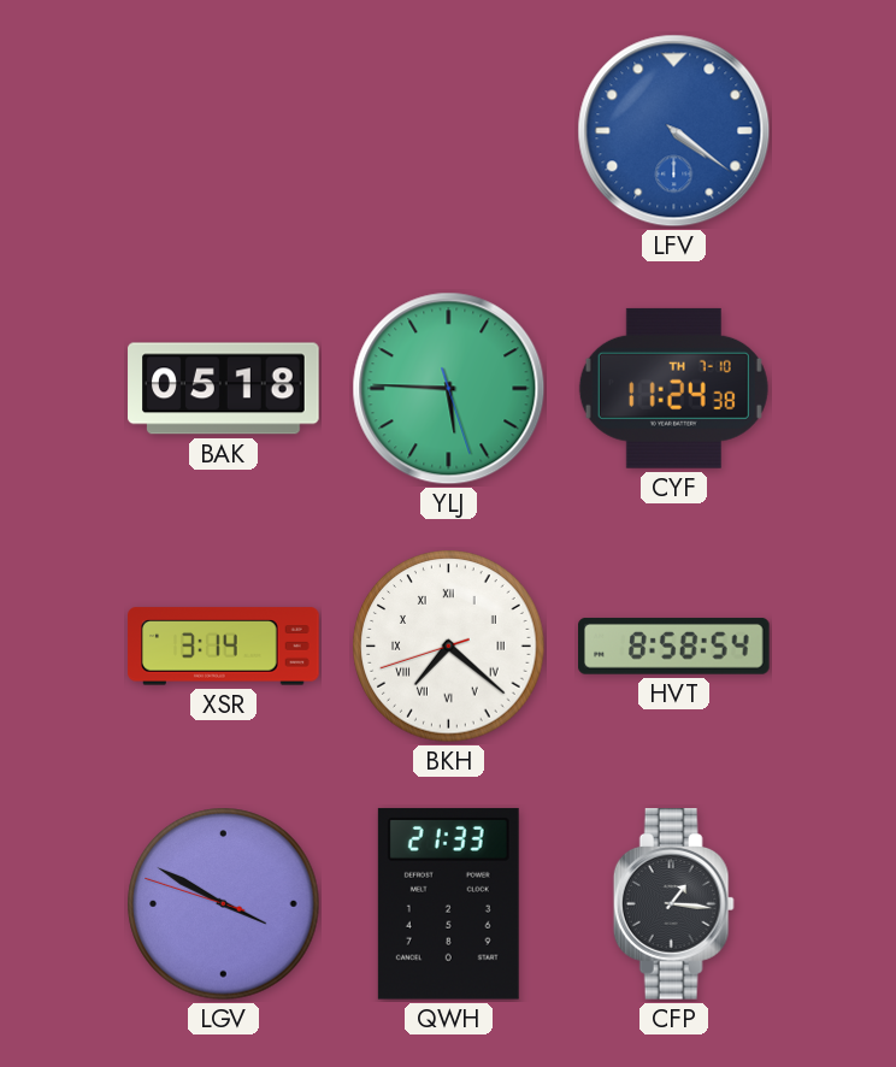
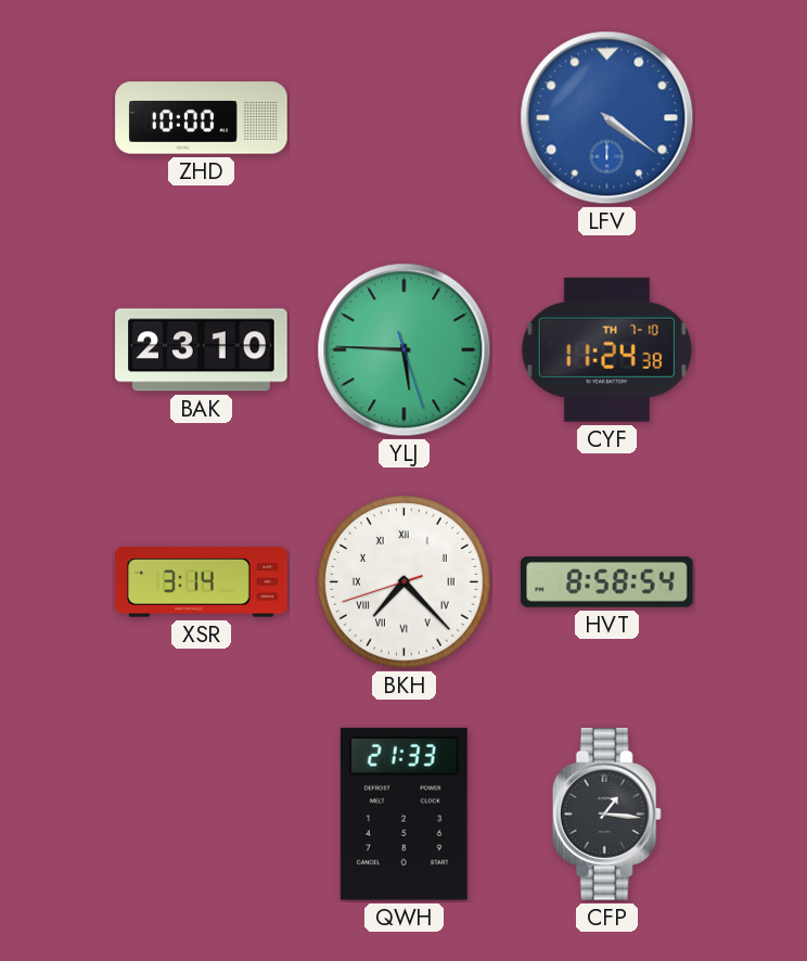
ZHD: none -> 10:00
BAK: 05:18 -> 23:10
BKH: 7:21 -> 7:22
LGV: 3:49 -> none
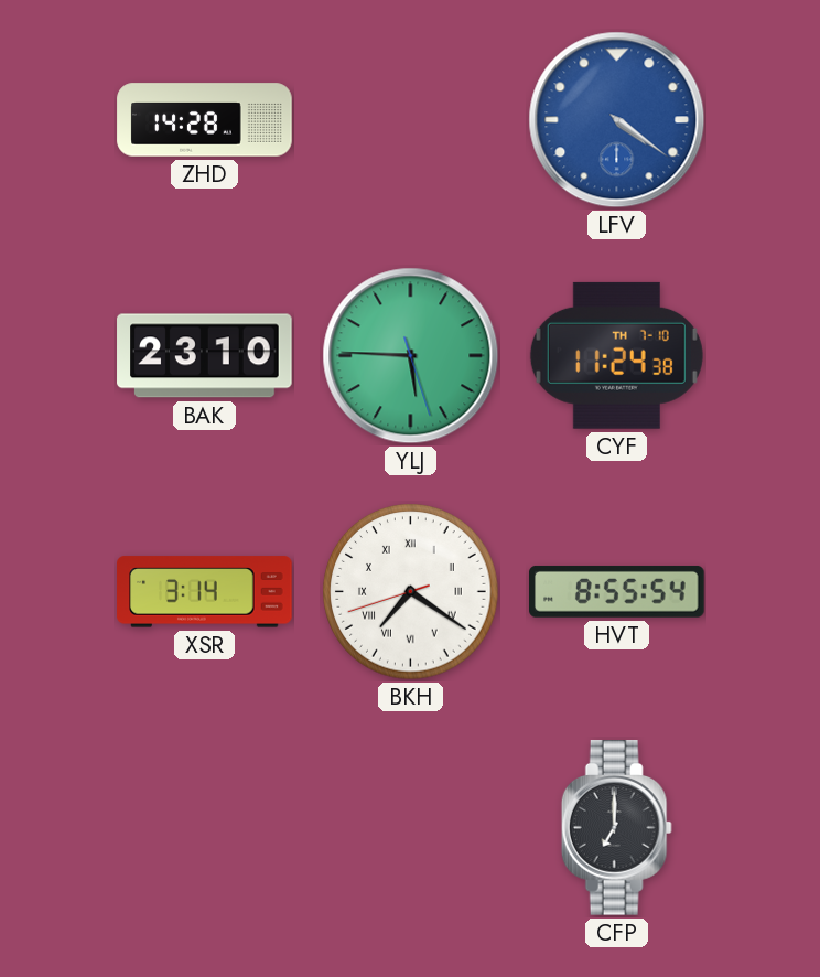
ZHD: 10:00 -> 14:28
BKH: 7:22 -> 7:20
HVT: 8:58 -> 8:55
QWH: 21:33 -> none
CFP: 1:16 -> 7:00
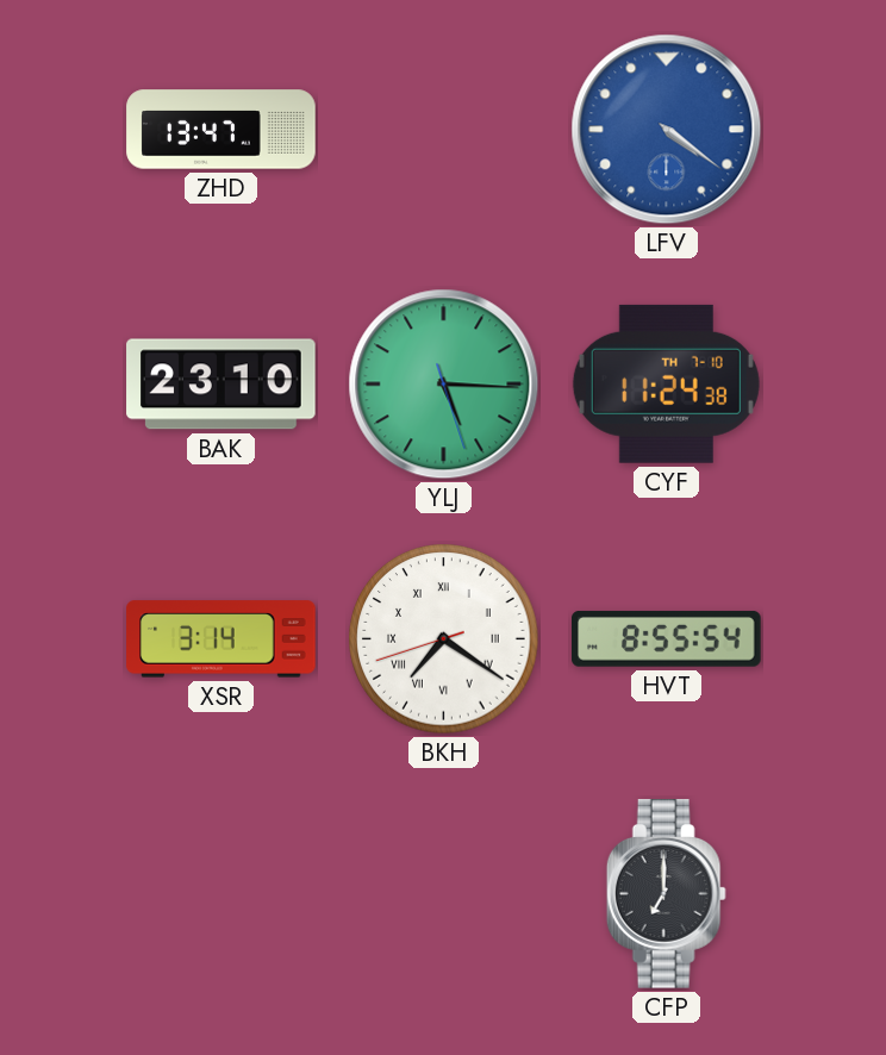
ZHD: 14:28 -> 13:47
YLJ: 5:45 -> 5:15
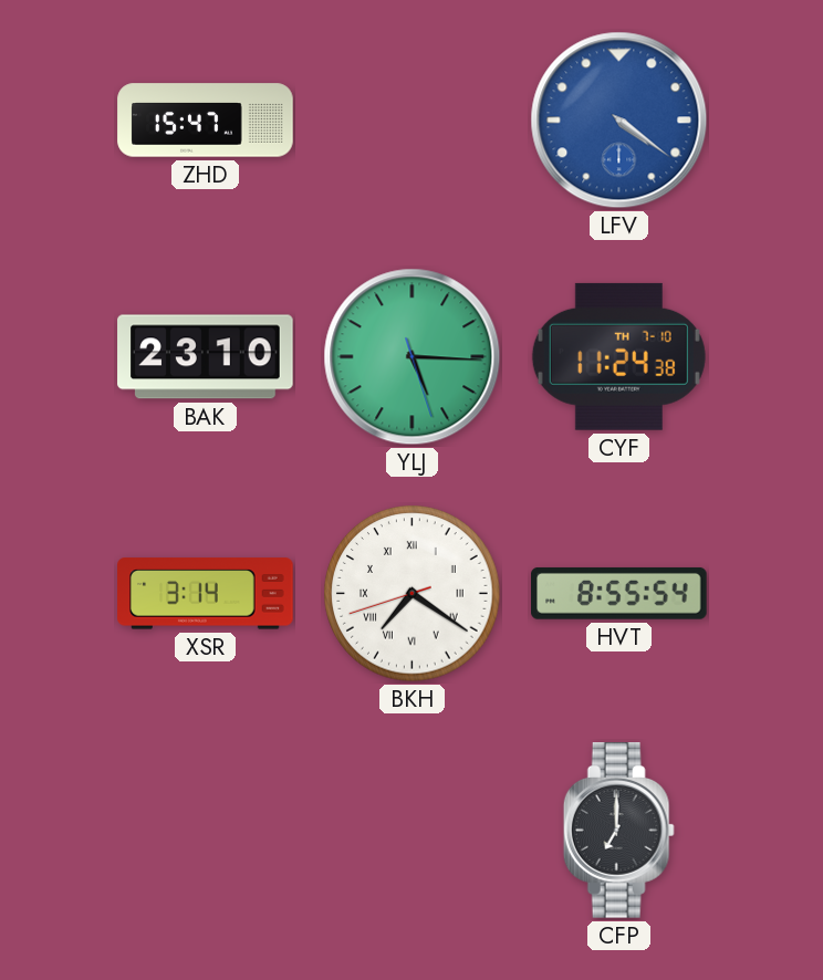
ZHD: 13:47 -> 15:47
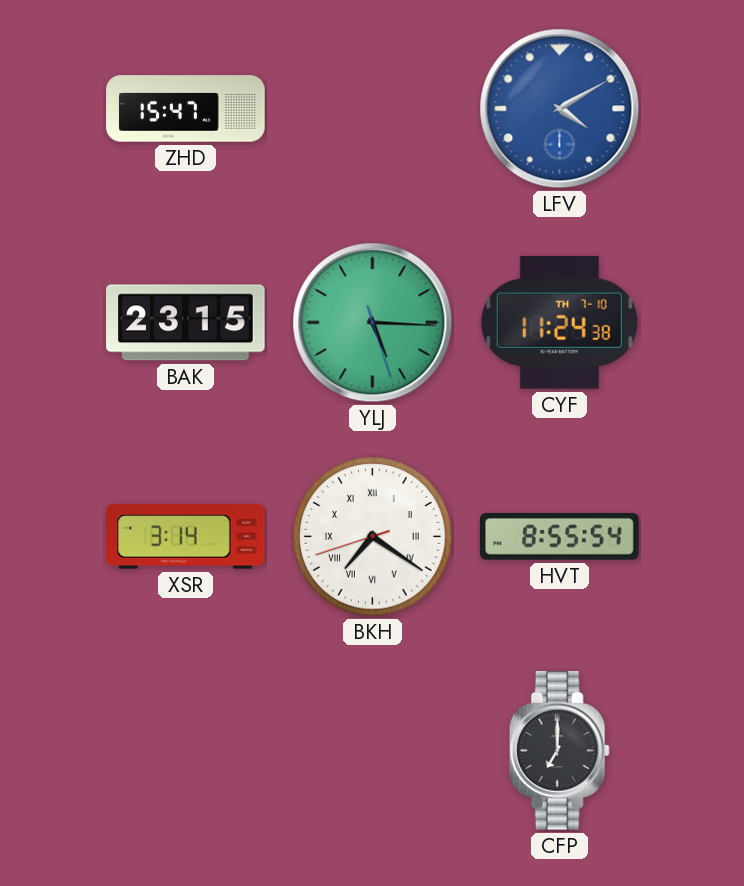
LFV: 4:21 -> 4:10
BAK: 23:10 -> 23:15
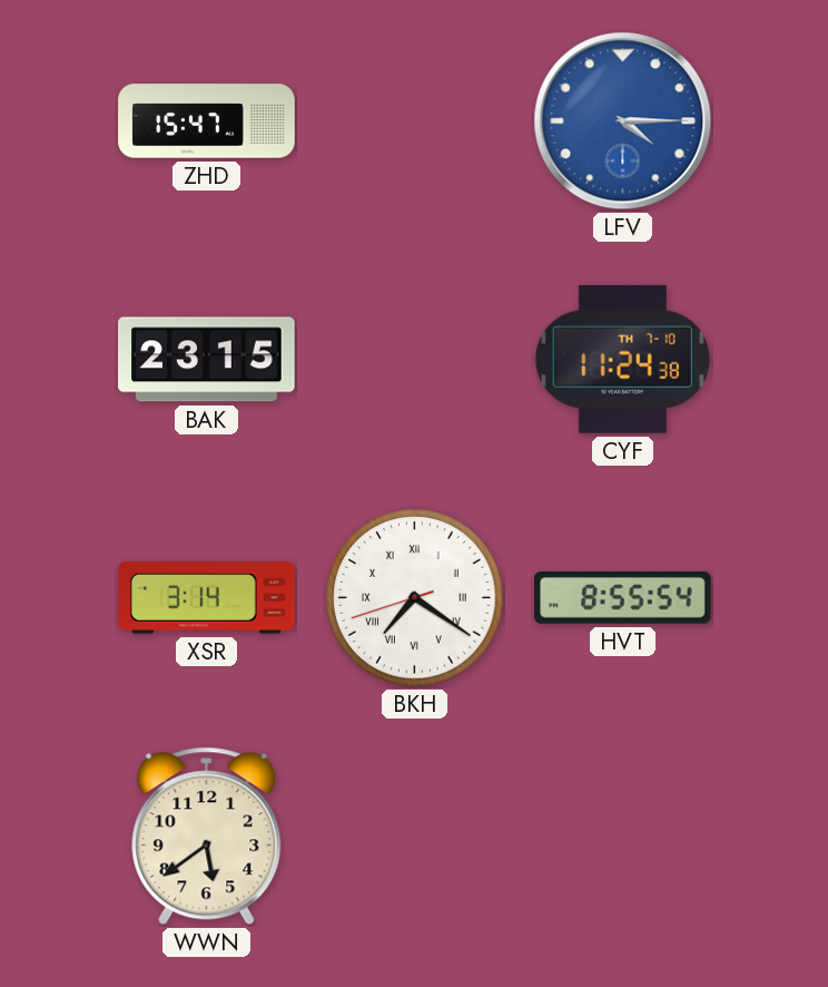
LFV: 4:10 -> 4:15
YLJ: 5:15 -> none
WWN: none -> 5:39
CFP: 7:00 -> none
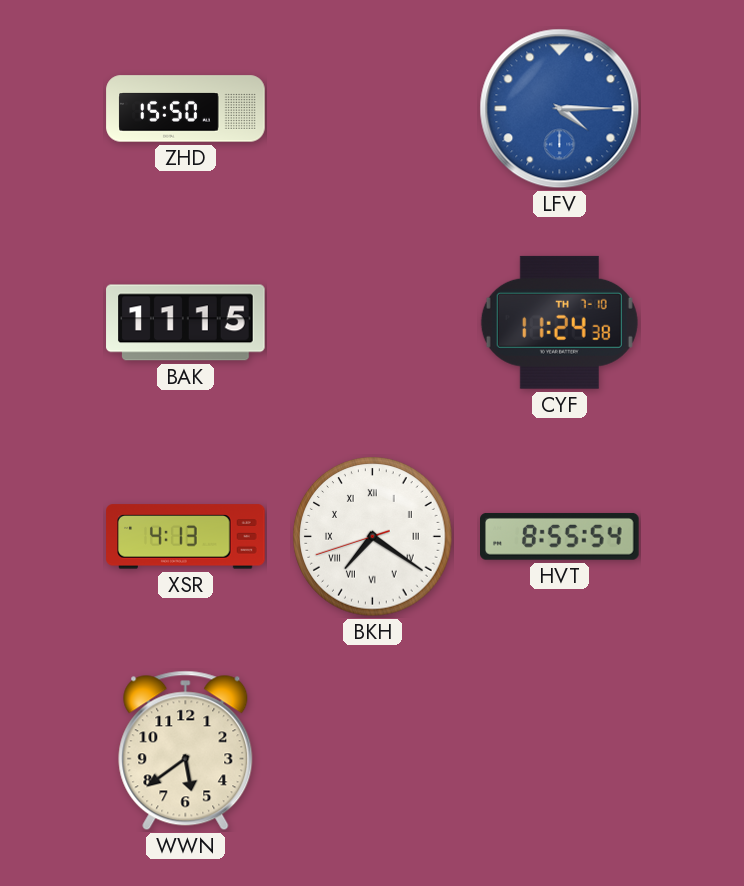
ZHD: 15:47 -> 15:50
BAK: 23:15 -> 11:15
XSR: 3:14 -> 4:13
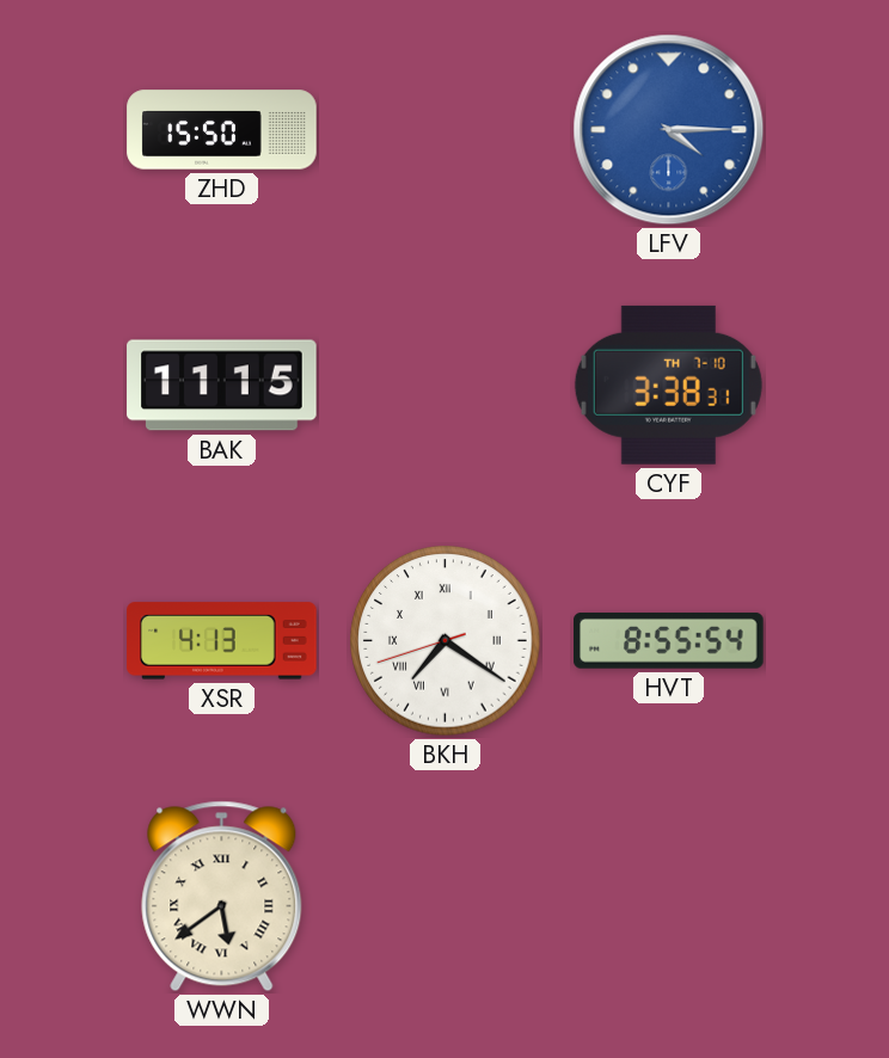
CYF: 11:24 -> 3:38
WWN numerals: Arabic -> Roman
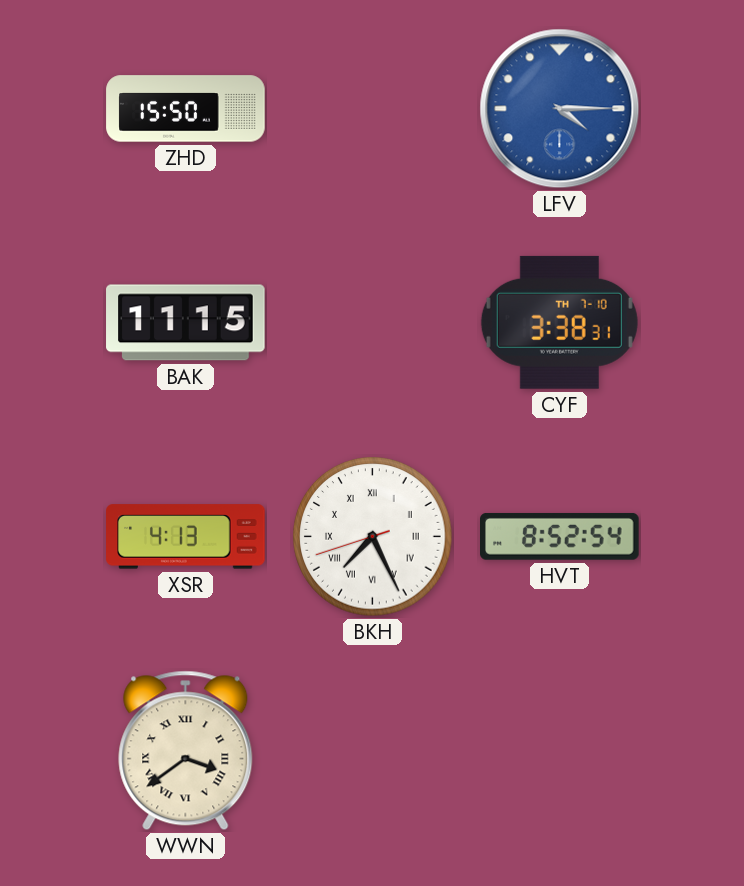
BKH: 7:20 -> 7:25
HVT: 8:55 -> 8:52
WWN: 5:39 -> 3:39
